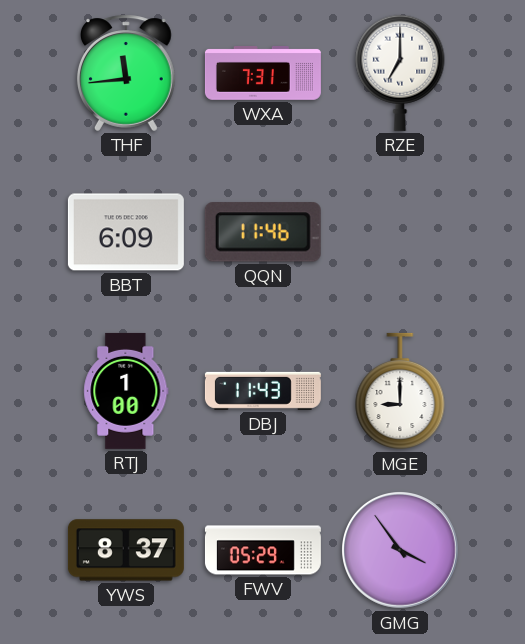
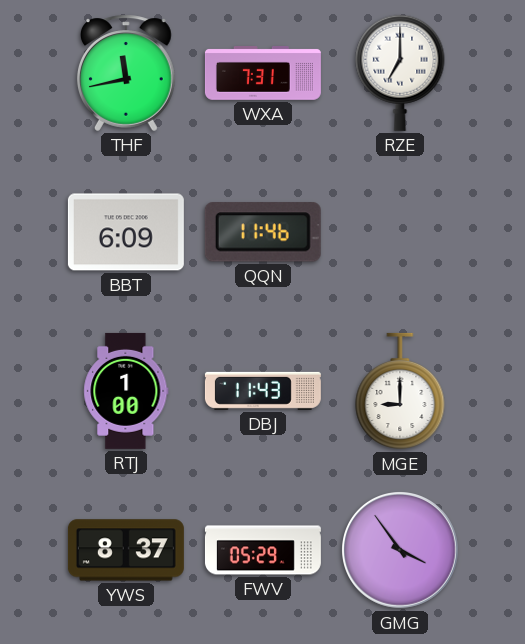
THF: 11:44 -> 11:43
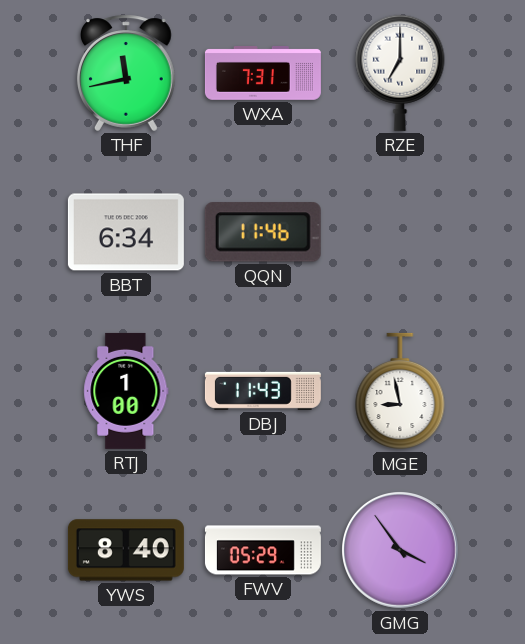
BBT: 6:09 -> 6:34
MGE: 9:00 -> 8:58
YWS: 8:37 -> 8:40
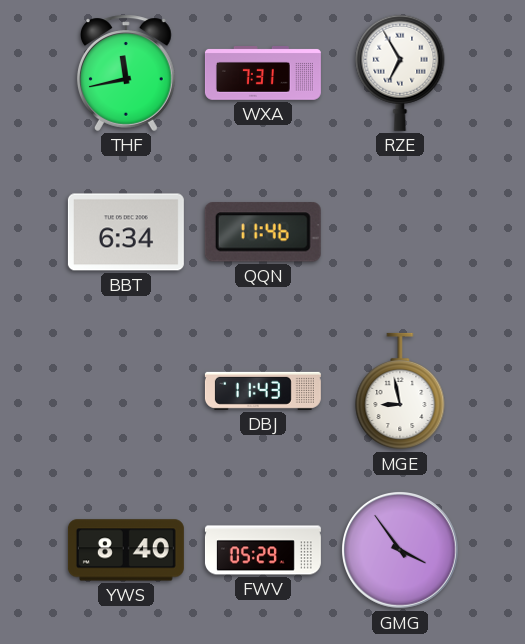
RZE: 7:00 -> 6:55
RTJ: 1:00 -> none
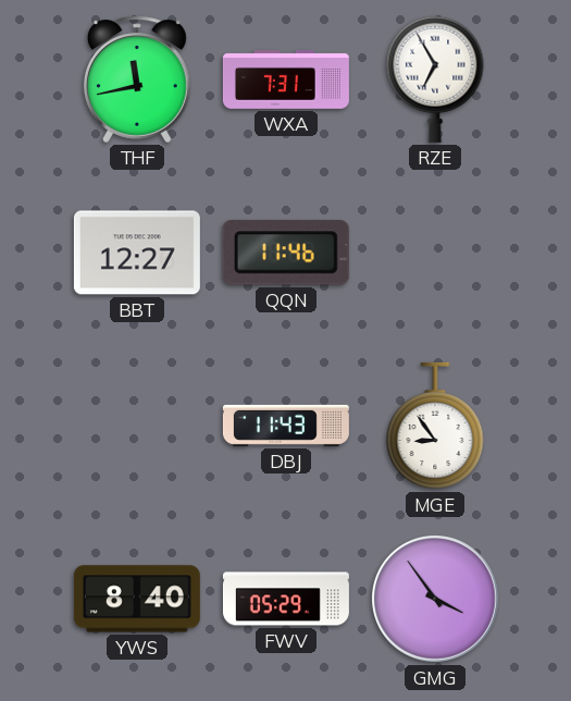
BBT: 6:34 -> 12:27
MGE: 8:58 -> 8:54
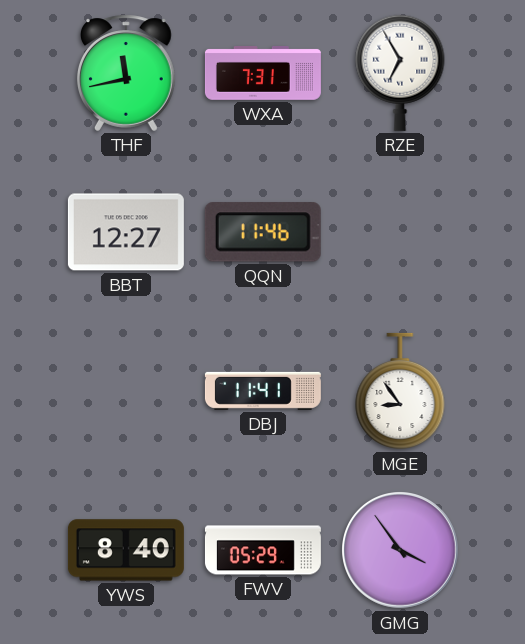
DBJ: 11:43 -> 11:41
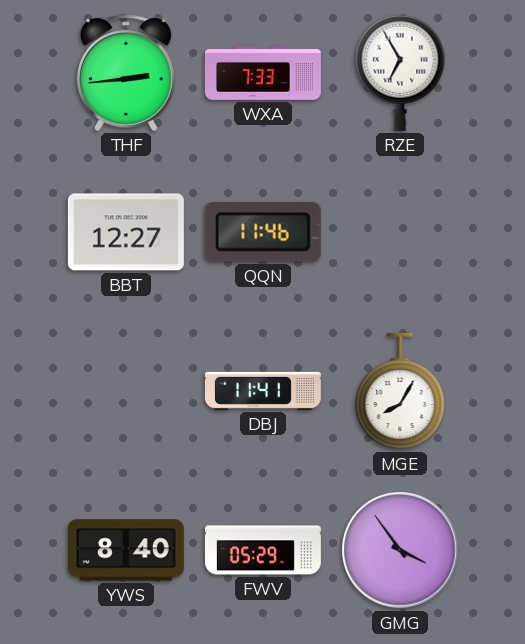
THF: 11:43 -> 2:44
WXA: 7:31 -> 7:33
MGE: 8:54 -> 8:05
